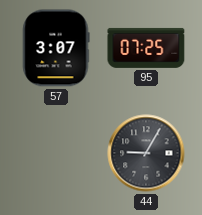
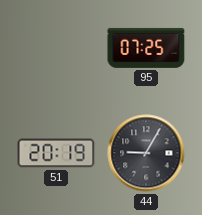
57: 3:07 -> none
51: none -> 20:19
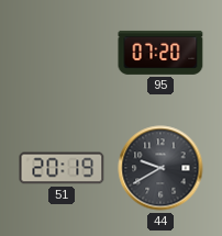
95: 07:25 -> 07:20
44: 9:05 -> 9:40
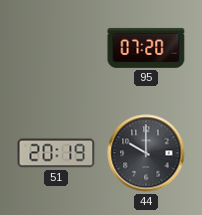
44: 9:40 -> 10:00
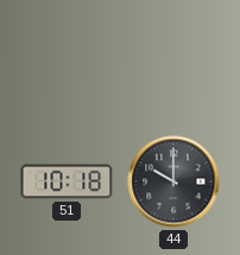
95: 07:20 -> none
51: 20:19 -> 10:18
